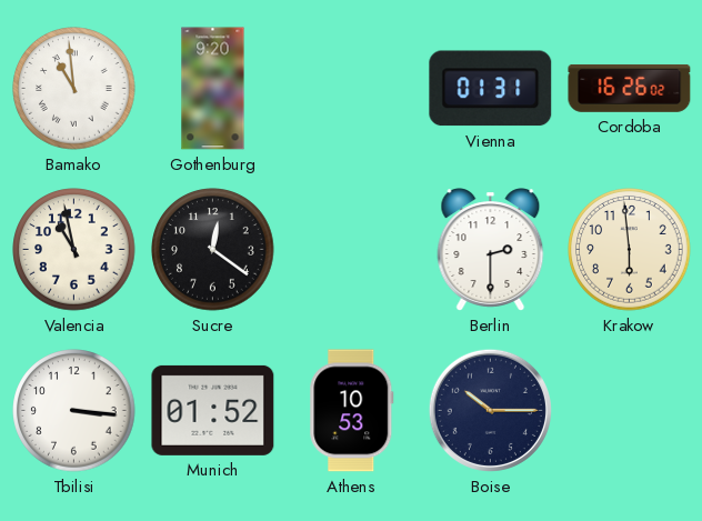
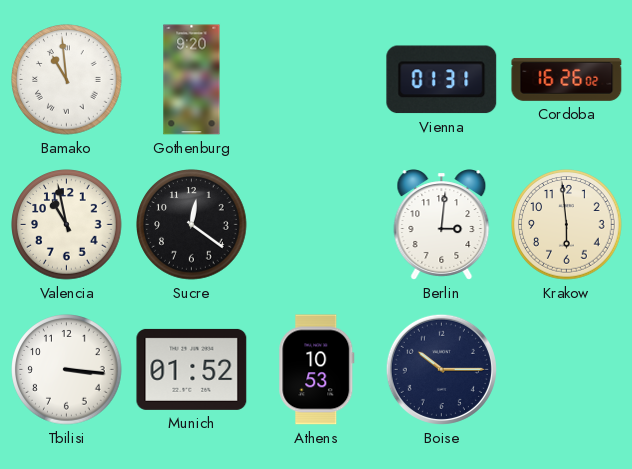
Berlin: 2:30 -> 3:01
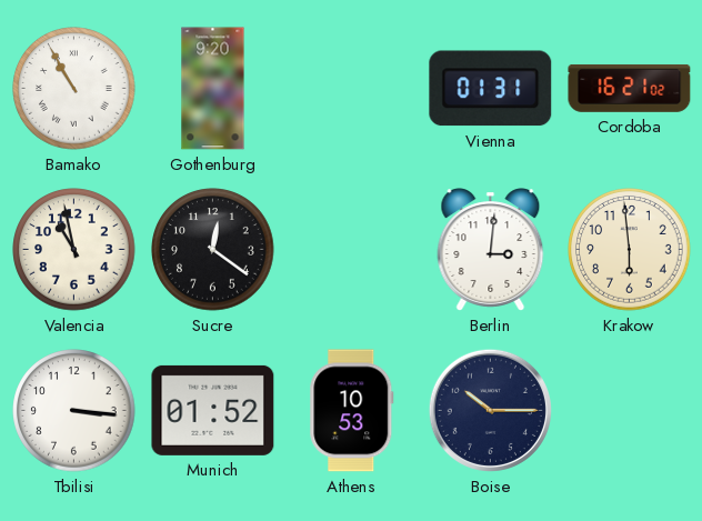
Bamako: 10:59 -> 10:55
Cordoba: 16:26 -> 16:21
